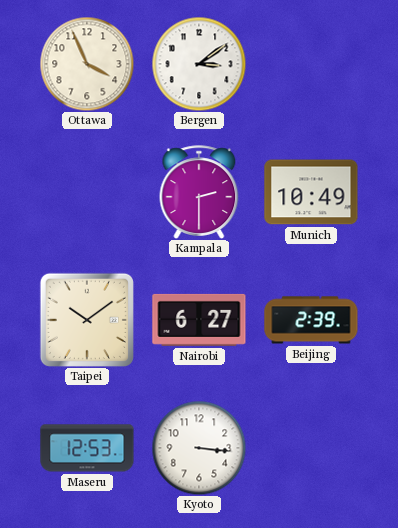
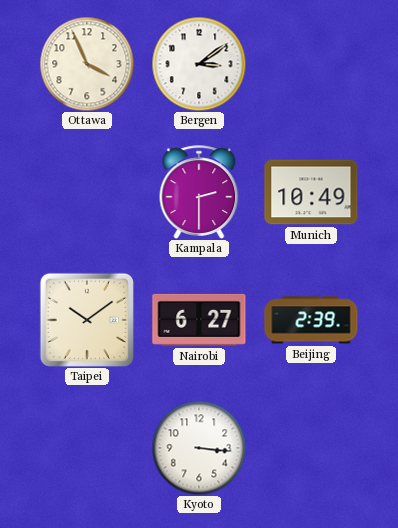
Maseru: 12:53 -> none
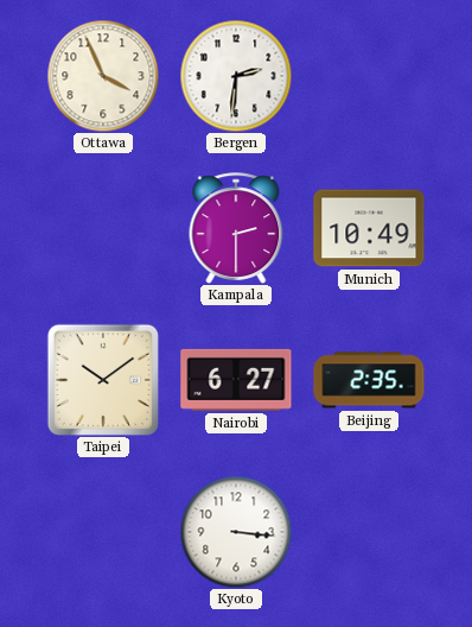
Bergen: 3:09 -> 2:31
Beijing: 2:39 -> 2:35
